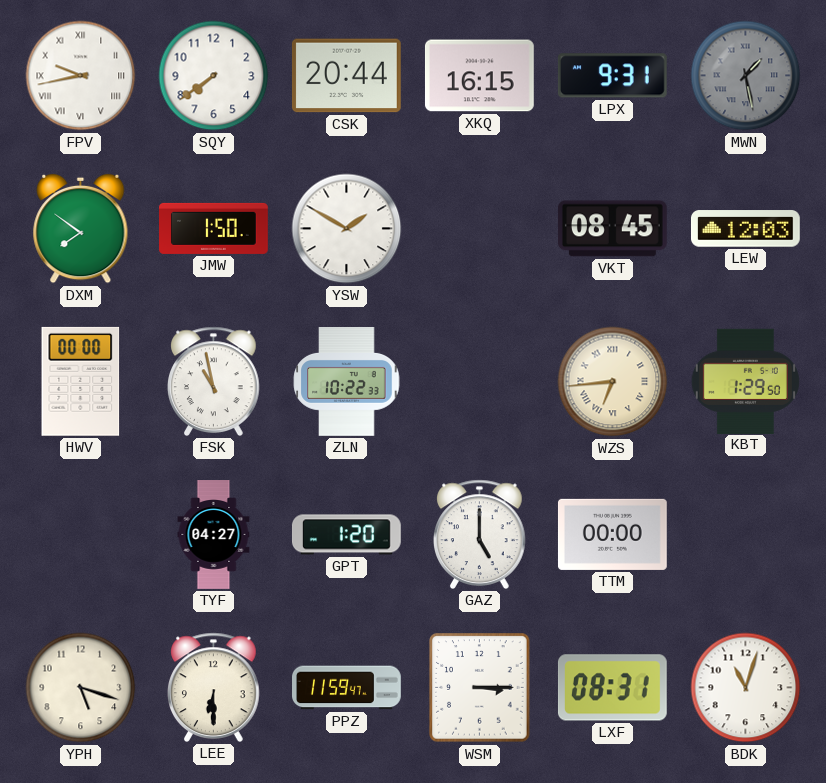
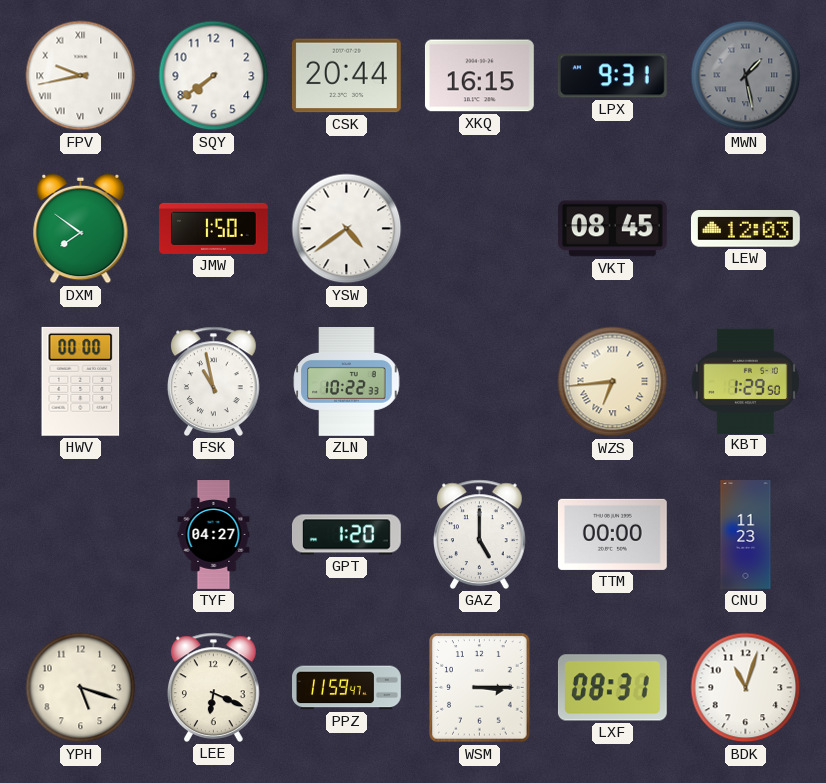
YSW: 1:50 -> 4:39
CNU: none -> 11:23
LEE: 6:30 -> 6:19
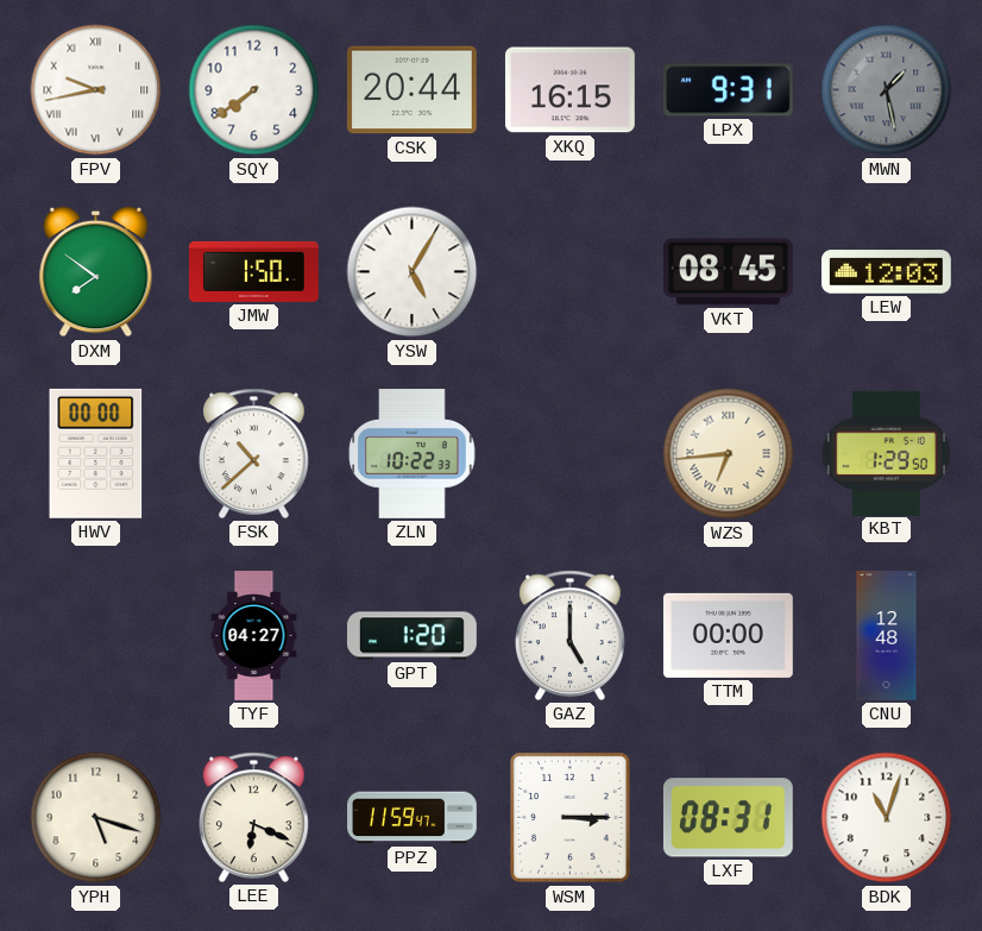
YSW: 4:39 -> 5:05
FSK: 10:58 -> 10:38
CNU: 11:23 -> 12:48
